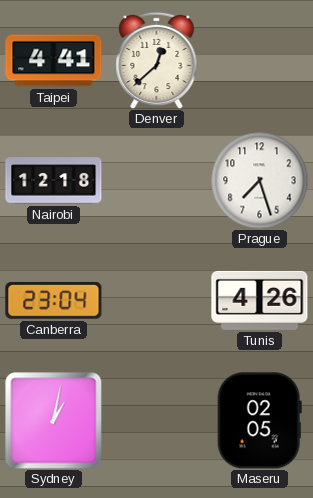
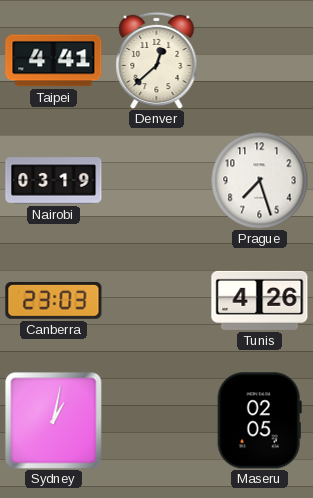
Nairobi: 12:18 -> 03:19
Canberra: 23:04 -> 23:03
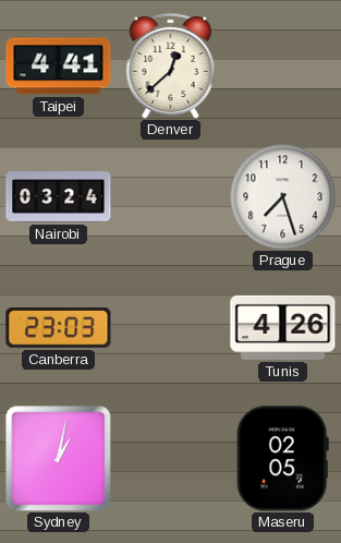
Nairobi: 03:19 -> 03:24
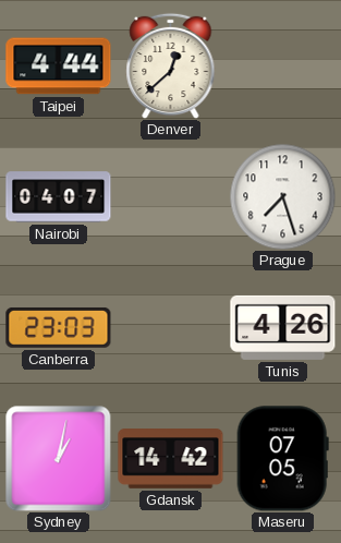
Taipei: 4:41 -> 4:44
Nairobi: 03:24 -> 04:07
Gdansk: none -> 14:42
Maseru: 02:05 -> 07:05
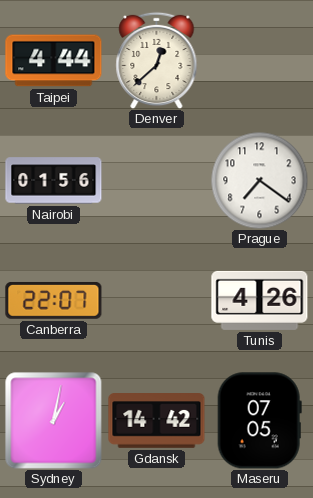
Nairobi: 04:07 -> 01:56
Prague: 7:27 -> 7:21
Canberra: 23:03 -> 22:07
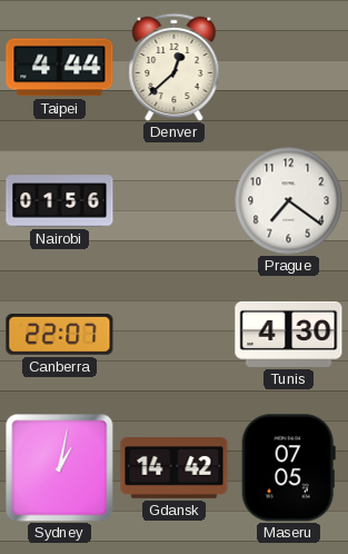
Tunis: 4:26 -> 4:30
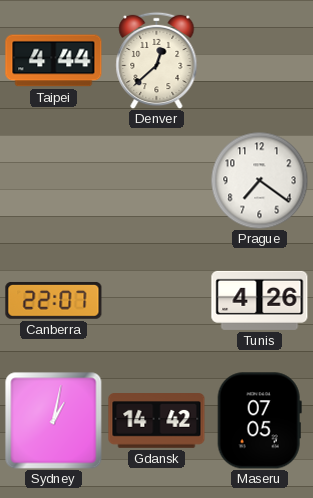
Nairobi: 01:56 -> none
Tunis: 4:30 -> 4:26
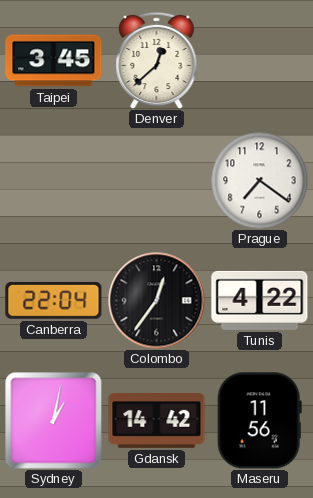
Taipei: 4:44 -> 3:45
Canberra: 22:07 -> 22:04
Colombo: none -> 12:36
Tunis: 4:26 -> 4:22
Maseru: 07:05 -> 11:56
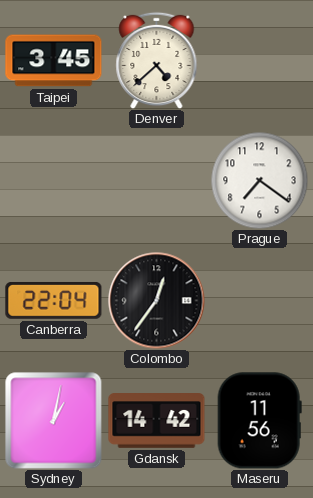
Denver: 12:38 -> 4:38
Tunis: 4:22 -> none
